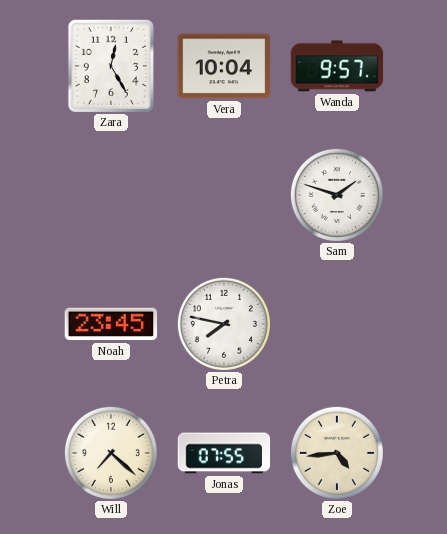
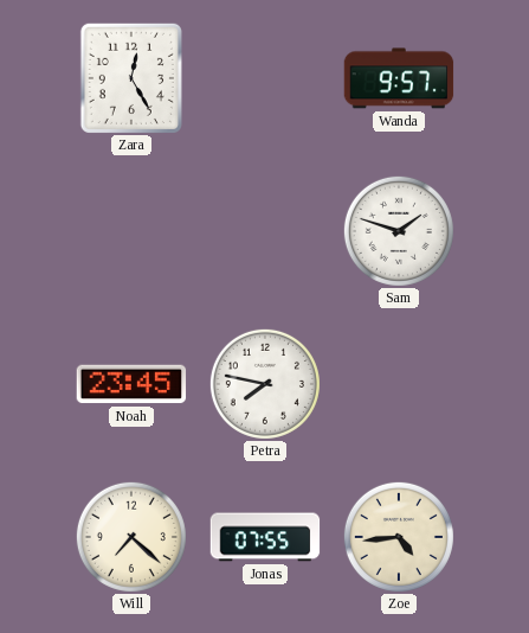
Vera: 10:04 -> none
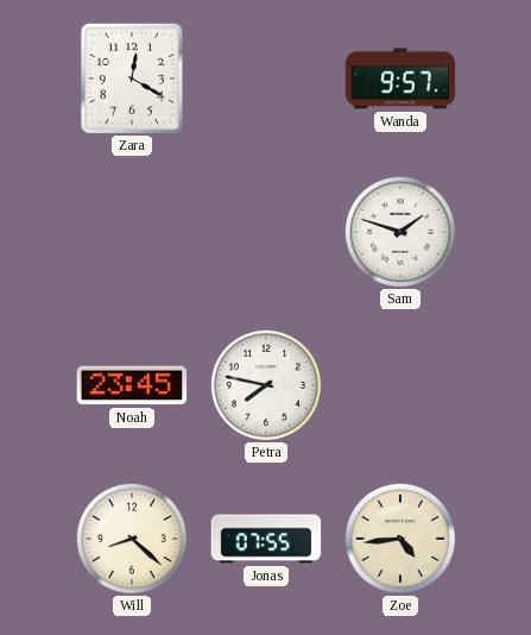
Zara: 12:25 -> 12:20
Will: 7:22 -> 8:22
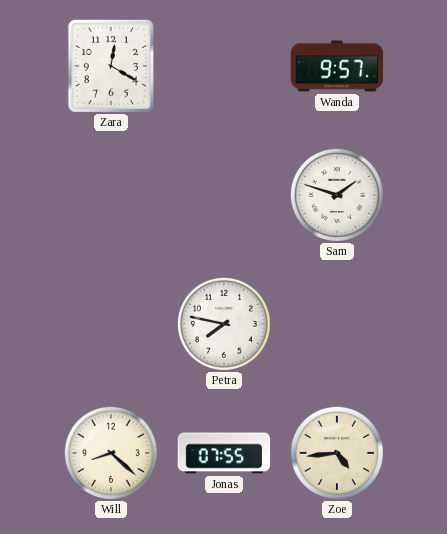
Noah: 23:45 -> none
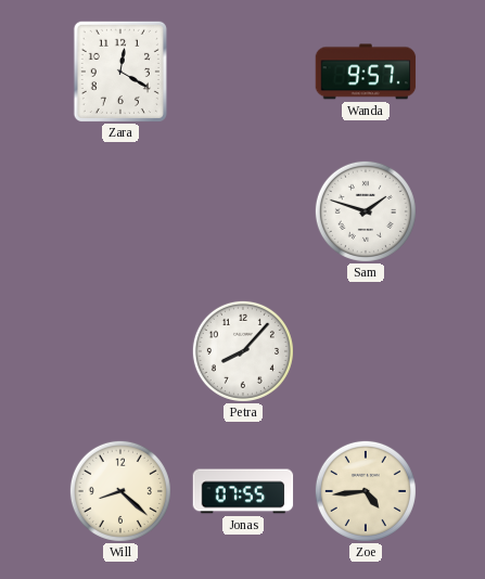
Petra: 7:47 -> 8:07
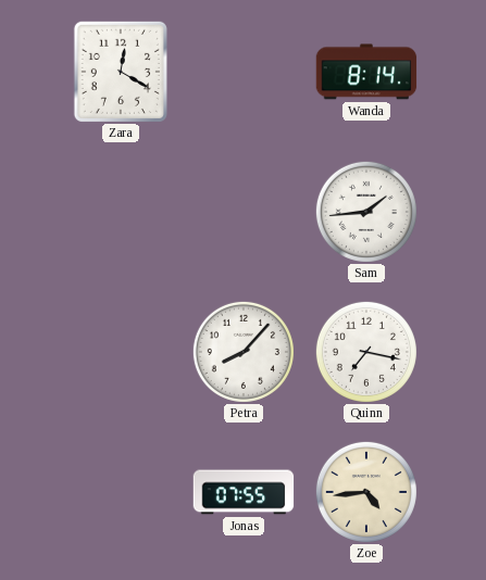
Wanda: 9:57 -> 8:14
Sam: 1:48 -> 1:44
Quinn: none -> 7:17
Will: 8:22 -> none
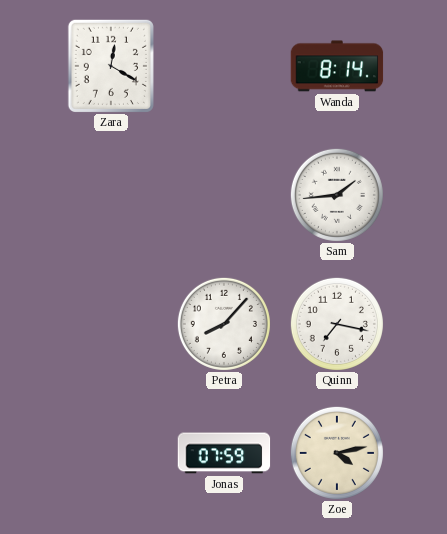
Jonas: 07:55 -> 07:59
Zoe: 4:44 -> 4:13
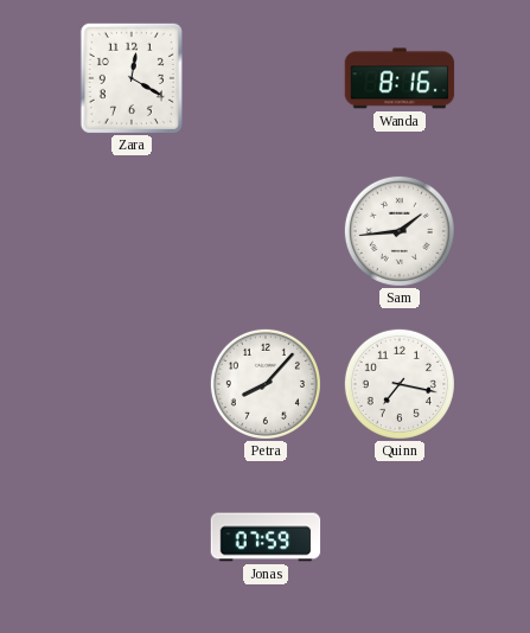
Wanda: 8:14 -> 8:16
Zoe: 4:13 -> none
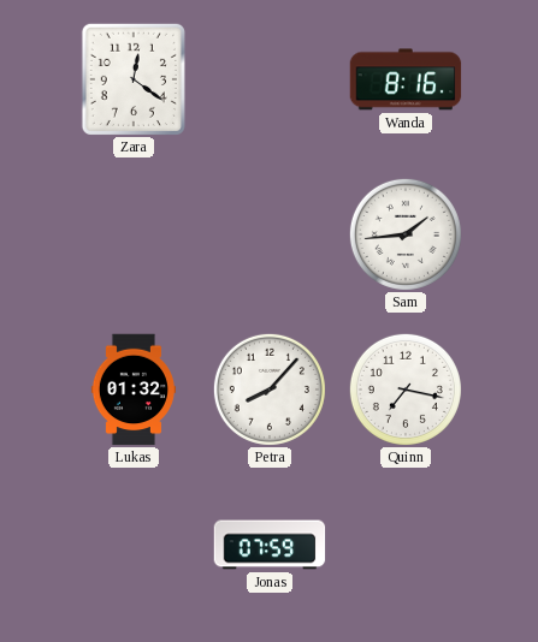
Zara: 12:20 -> 12:21
Lukas: none -> 01:32
